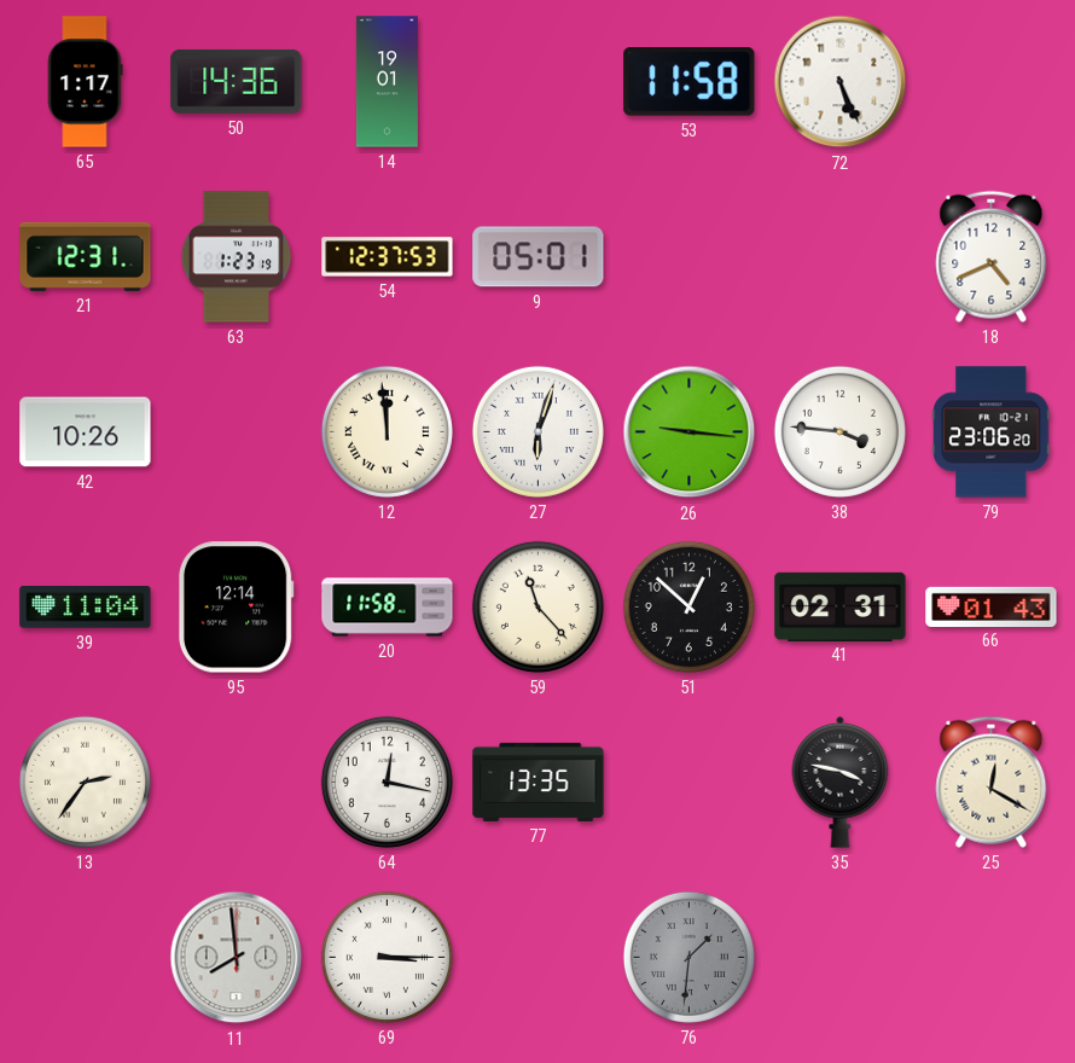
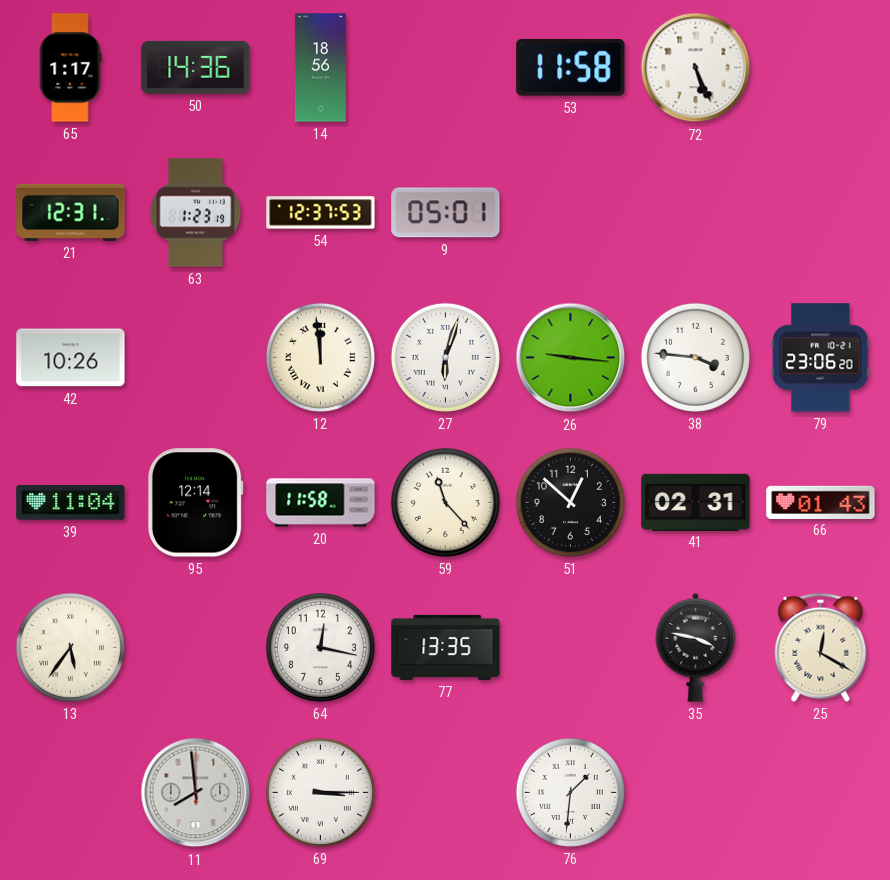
14: 19:01 -> 18:56
18: 4:41 -> none
13: 2:36 -> 5:36
76 dial: grey -> white
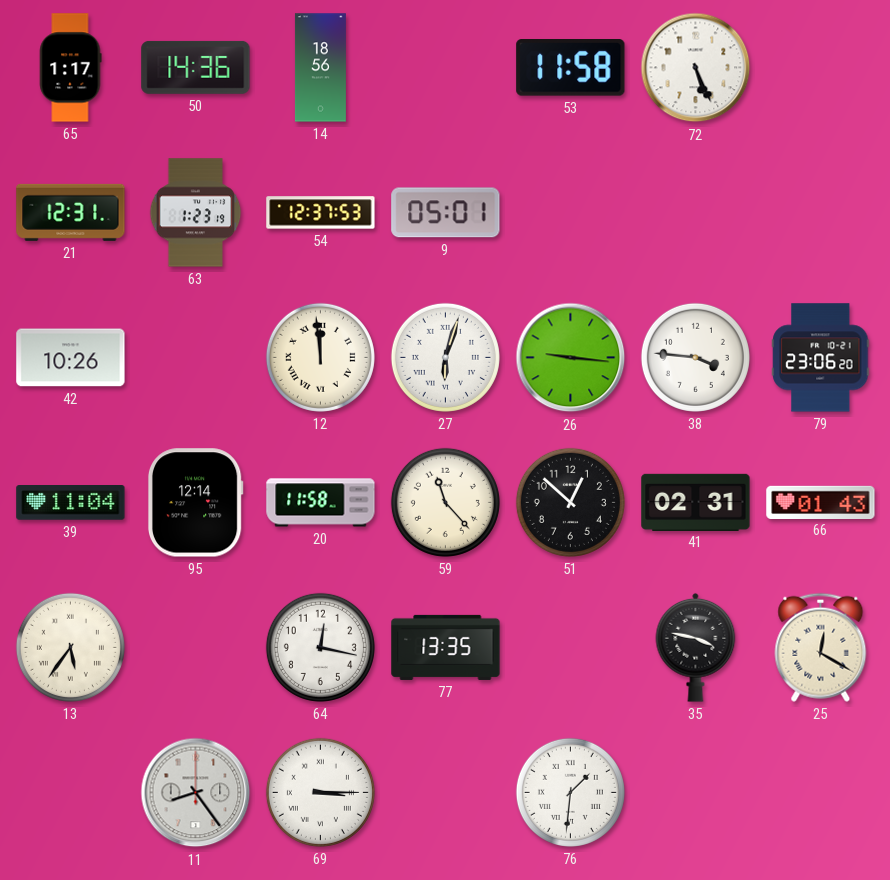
11: 7:59 -> 8:24
